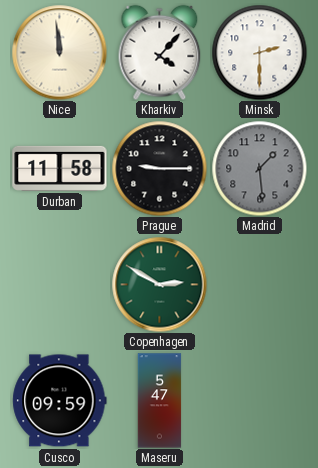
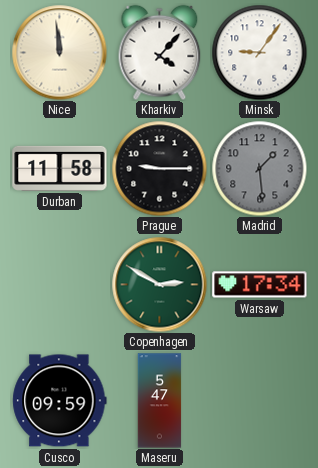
Minsk: 2:30 -> 9:06
Warsaw: none -> 17:34
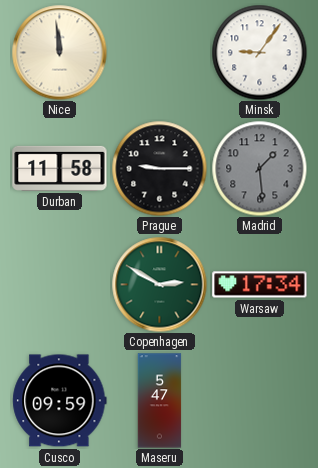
Kharkiv: 4:07 -> none
